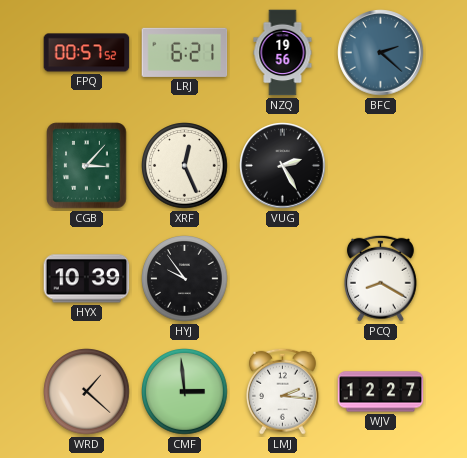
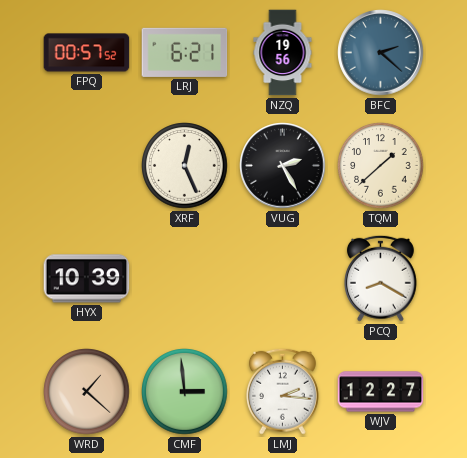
CGB: 3:07 -> none
TQM: none -> 1:38
HYJ: 9:54 -> none
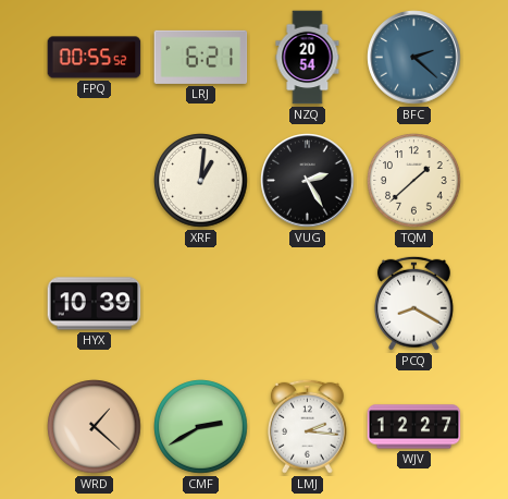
FPQ: 00:57 -> 00:55
NZQ: 19:56 -> 20:54
XRF: 12:26 -> 1:01
CMF: 2:59 -> 2:40
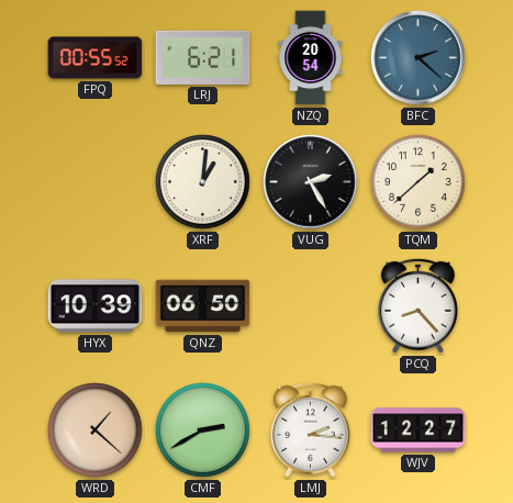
QNZ: none -> 06:50
PCQ: 8:20 -> 8:23
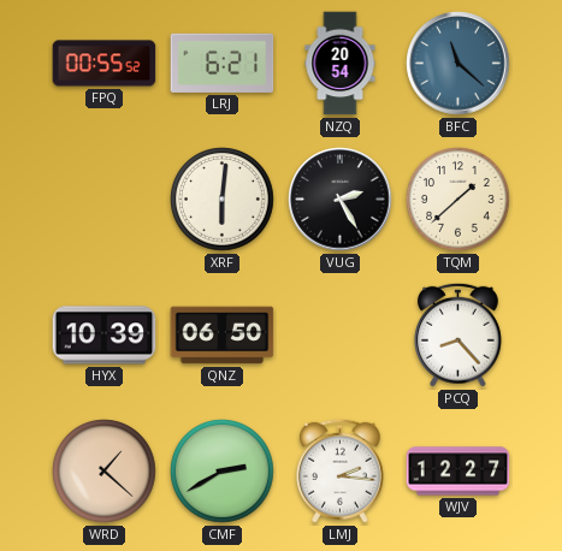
BFC: 2:22 -> 11:22
XRF: 1:01 -> 6:01
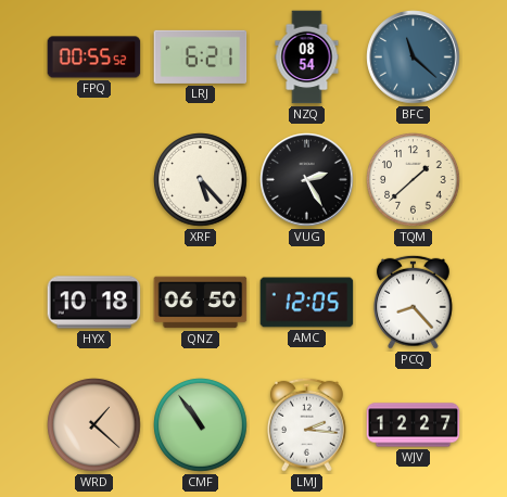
NZQ: 20:54 -> 08:54
XRF: 6:01 -> 5:23
HYX: 10:39 -> 10:18
AMC: none -> 12:05
CMF: 2:40 -> 10:54
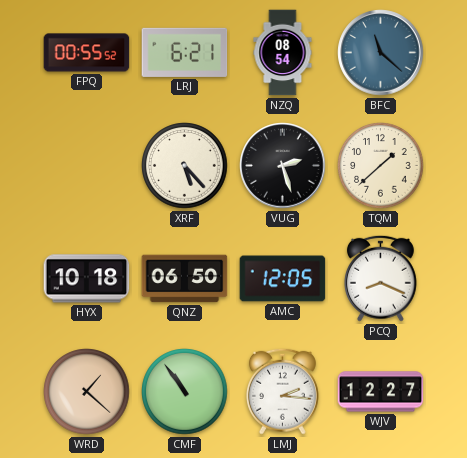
VUG: 2:25 -> 2:27
PCQ: 8:23 -> 8:19
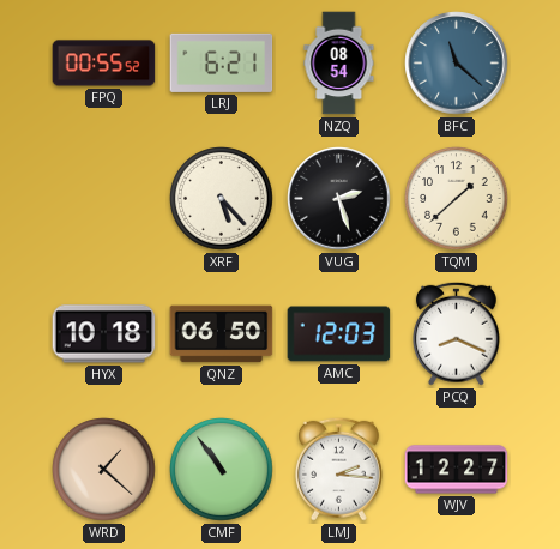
AMC: 12:05 -> 12:03
